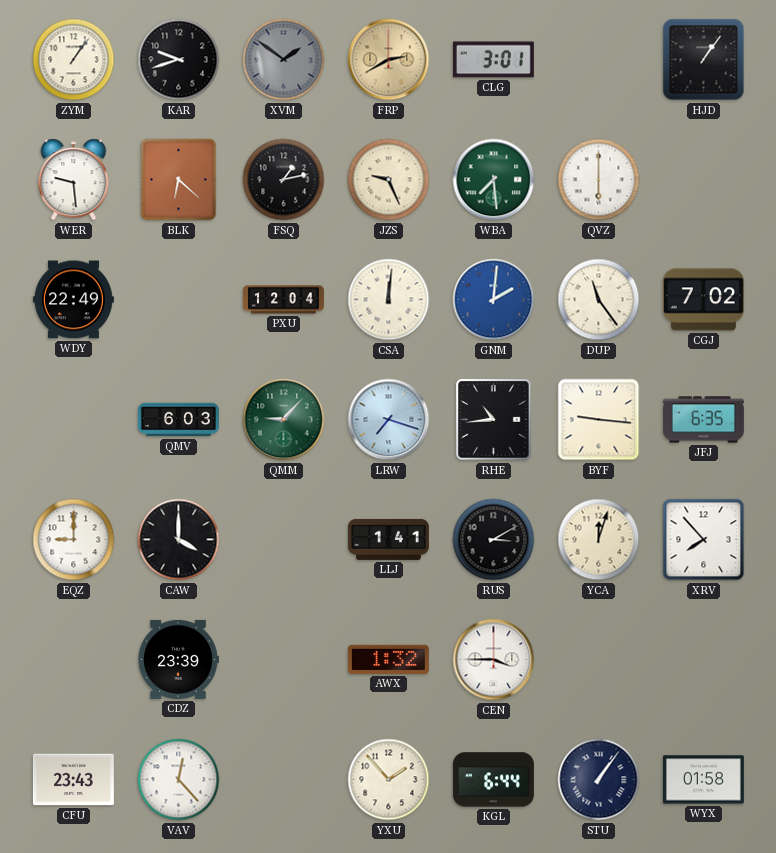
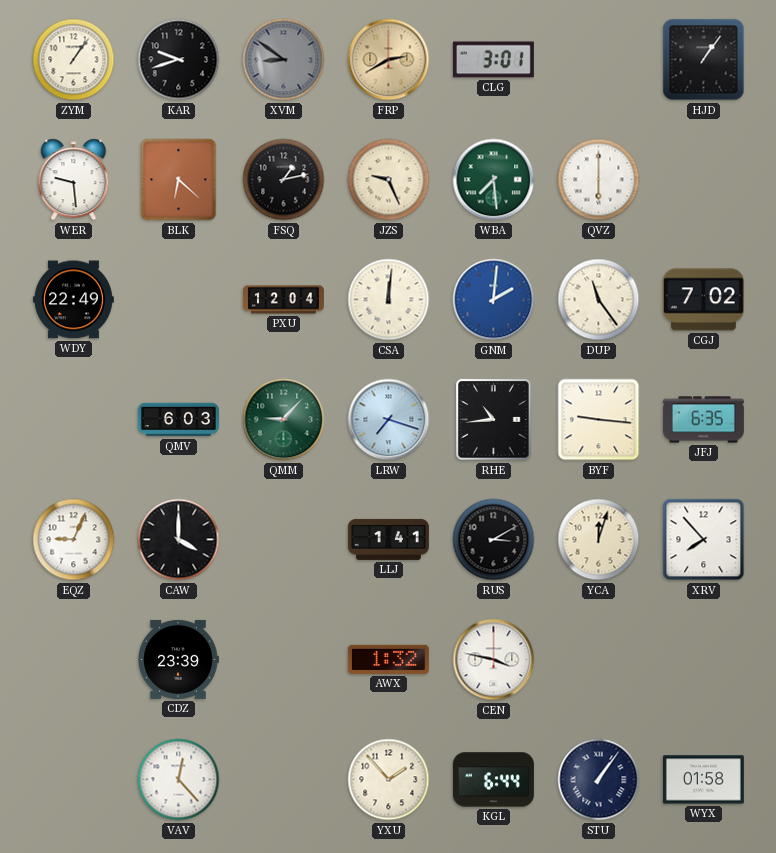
XVM: 1:51 -> 8:51
EQZ: 9:00 -> 9:04
CEN: 3:45 -> 3:47
CFU: 23:43 -> none
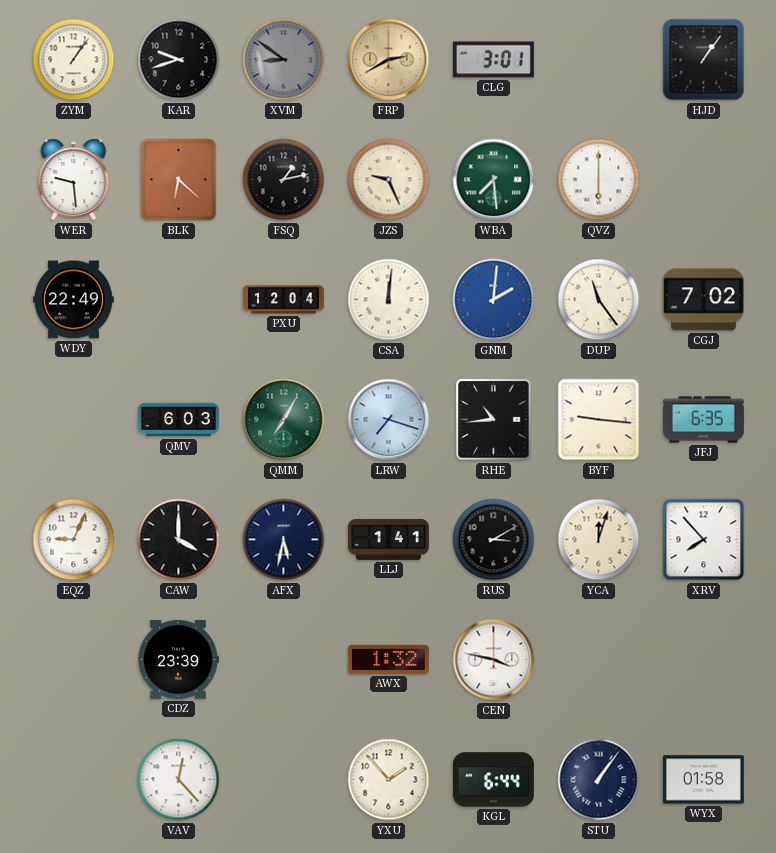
QMM: 9:07 -> 7:05
AFX: none -> 5:32
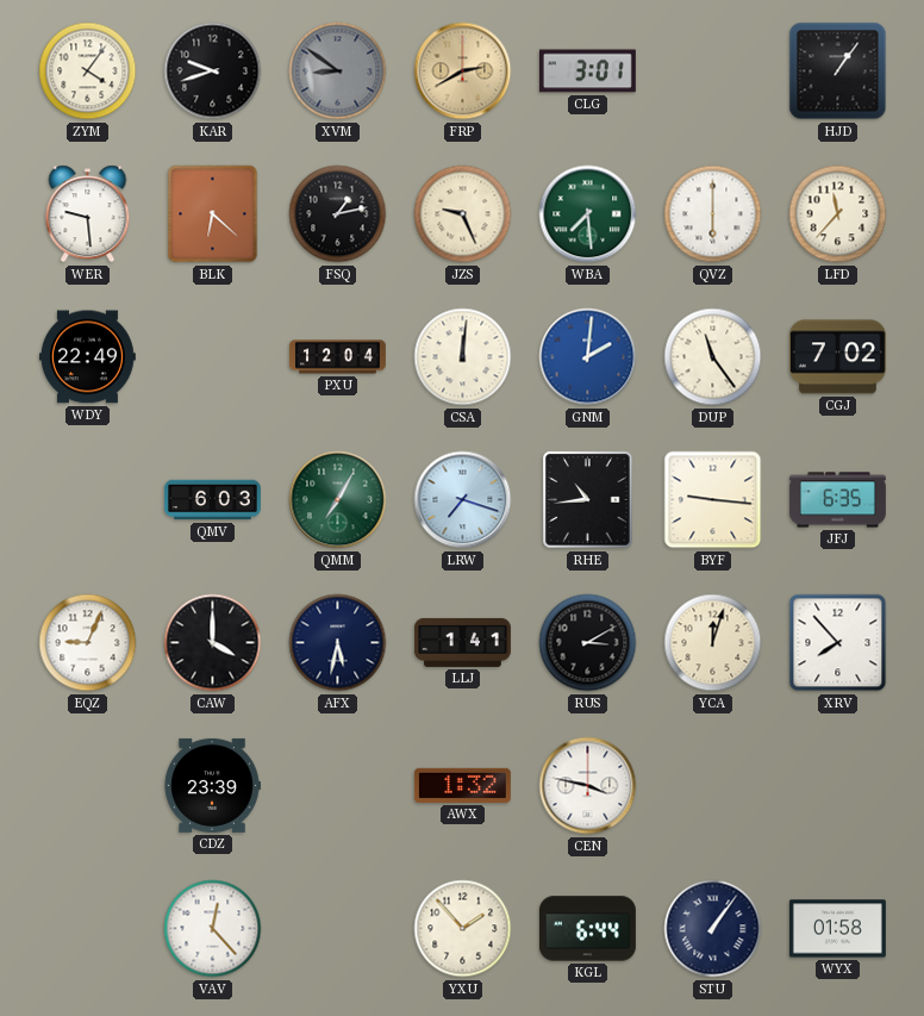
ZYM: 1:06 -> 4:06
LFD: none -> 11:37
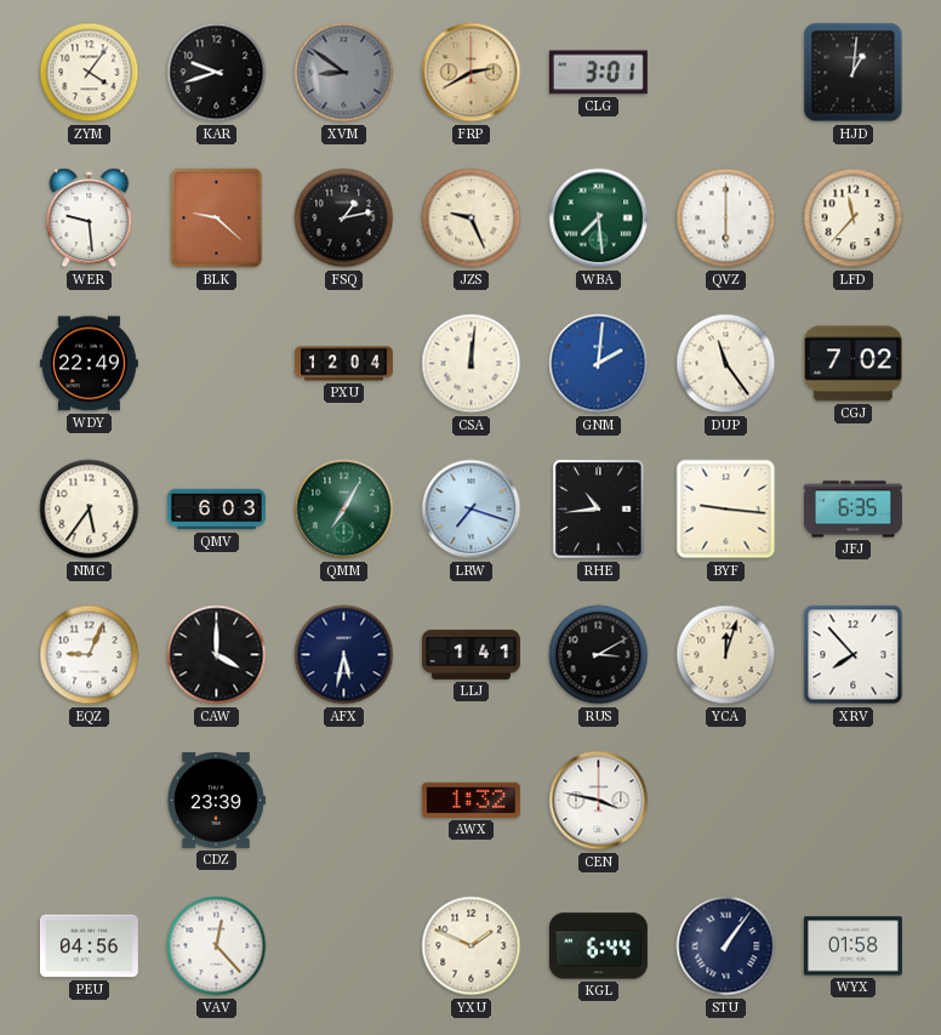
HJD: 1:06 -> 1:01
BLK: 6:22 -> 9:22
NMC: none -> 5:36
PEU: none -> 04:56
YXU: 1:53 -> 1:49
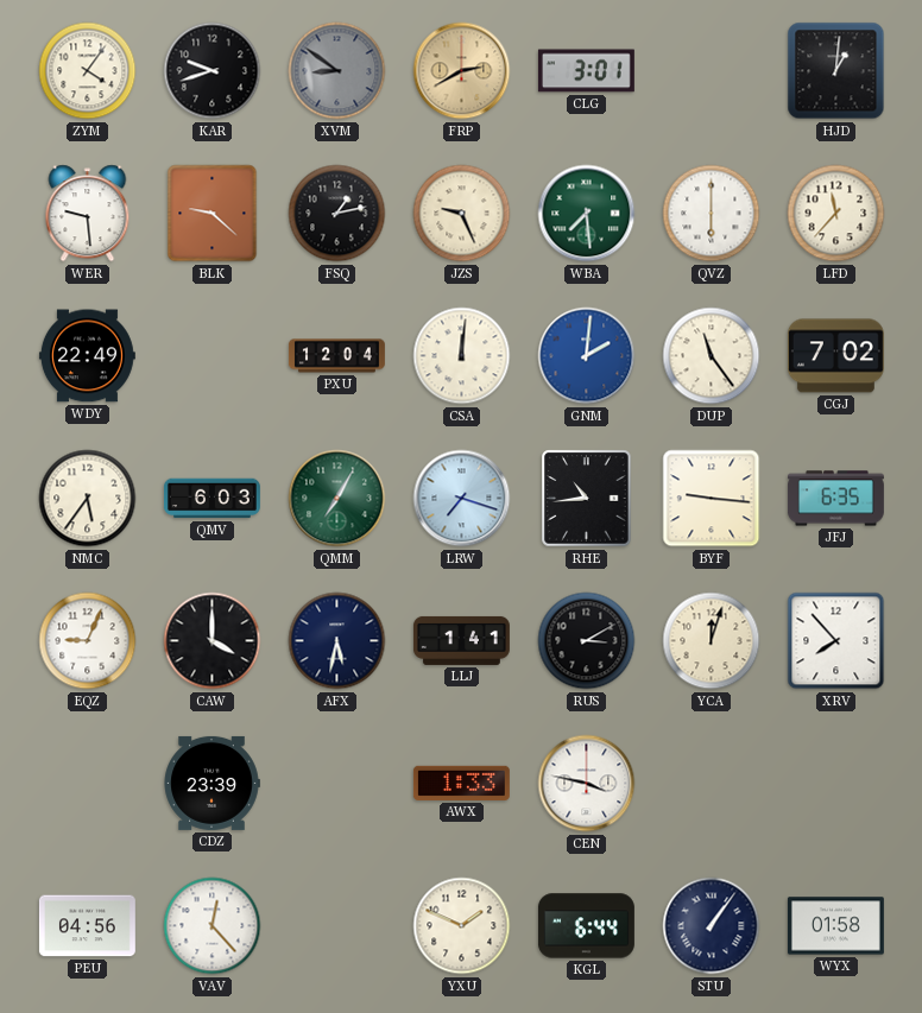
AWX: 1:32 -> 1:33
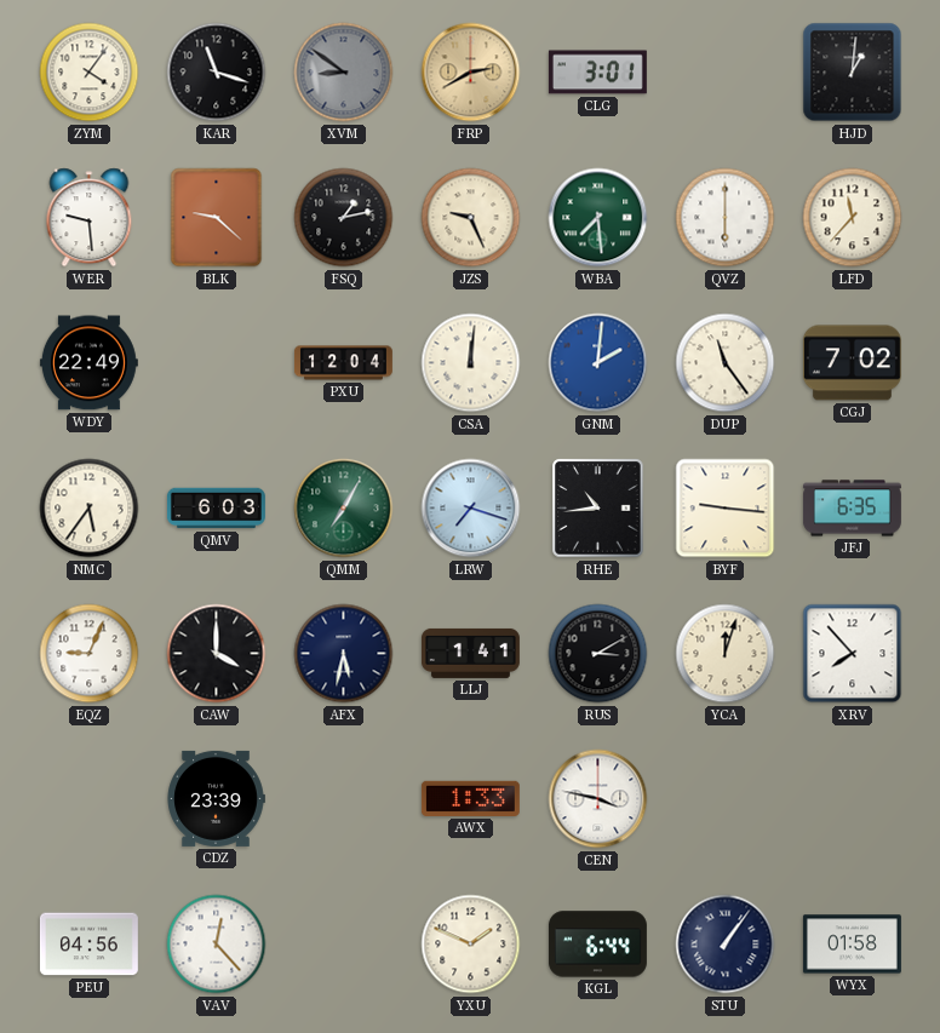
KAR: 9:42 -> 11:18
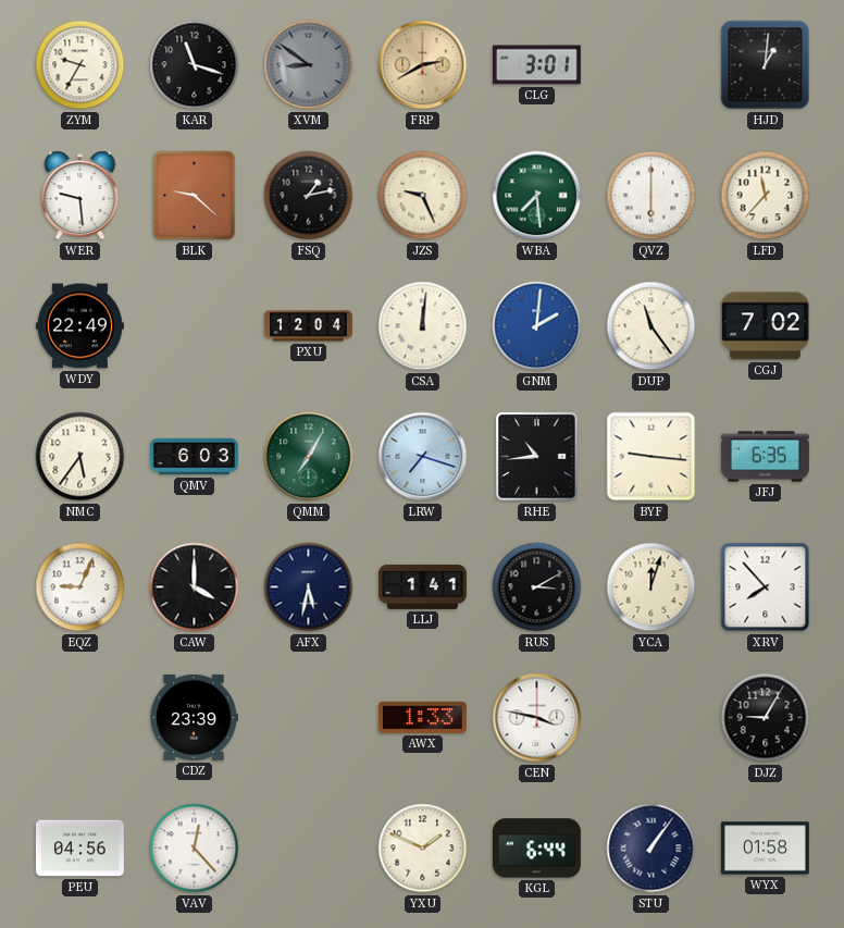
ZYM: 4:06 -> 9:35
DJZ: none -> 9:05
